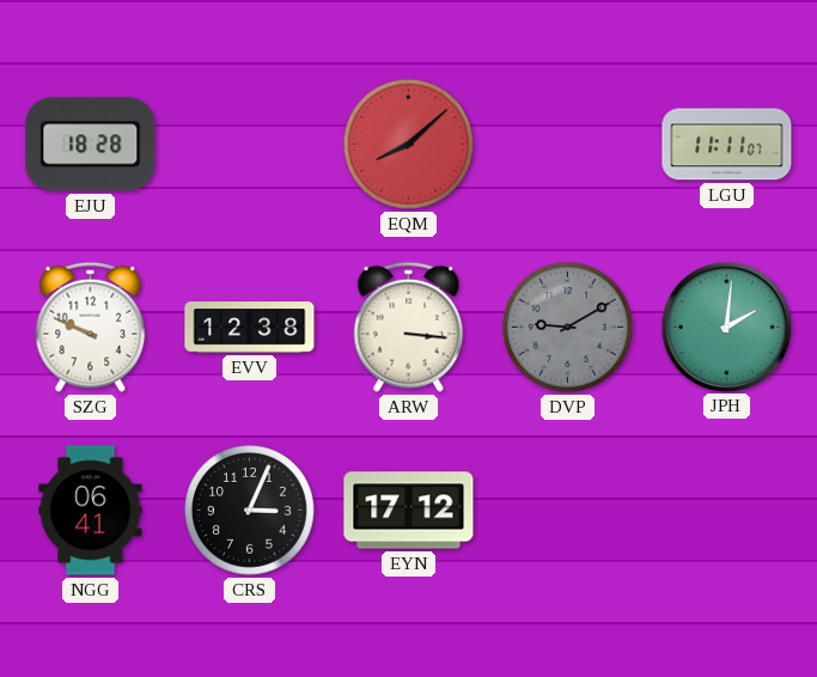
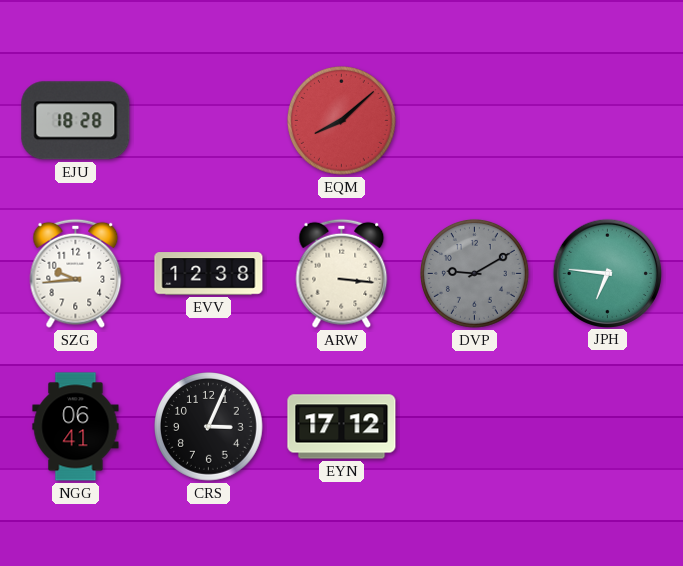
LGU: 11:11 -> none
SZG: 9:49 -> 9:44
JPH: 2:01 -> 6:46
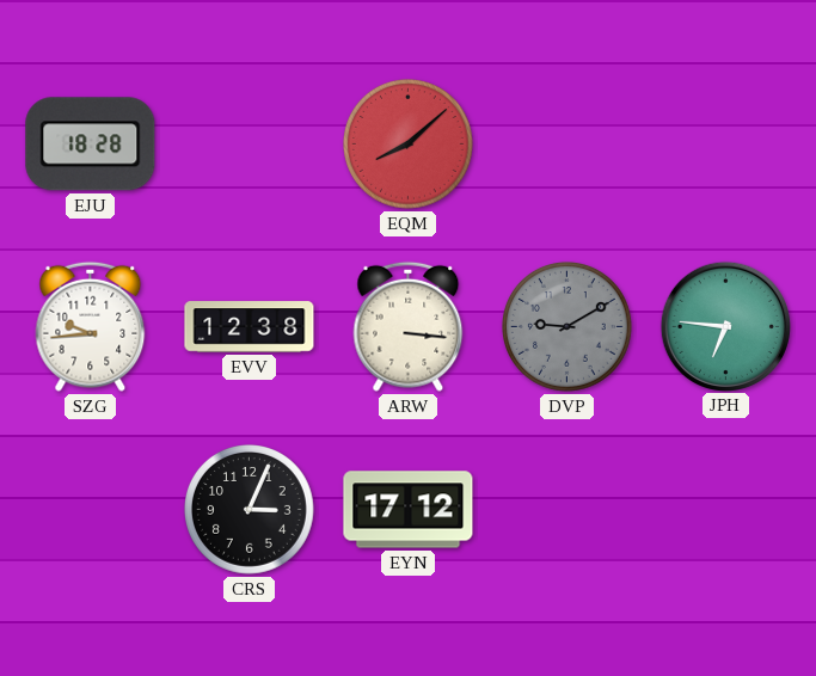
NGG: 06:41 -> none
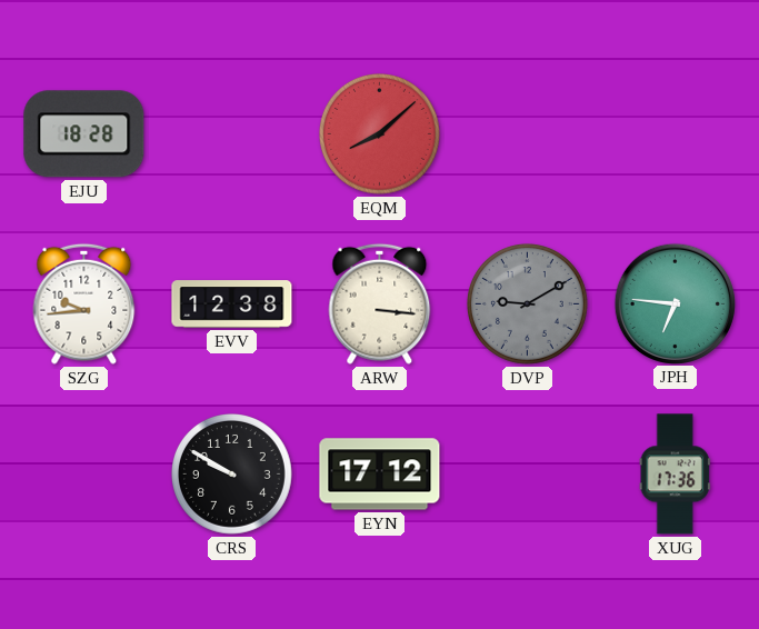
CRS: 3:04 -> 9:50
XUG: none -> 17:36
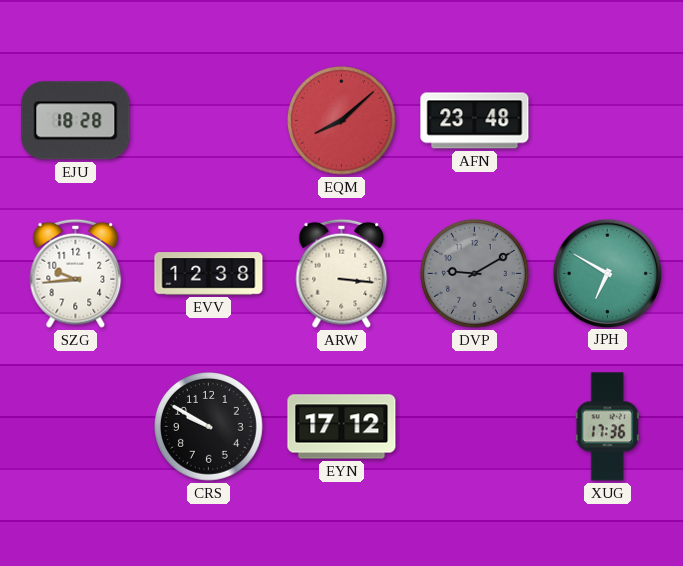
AFN: none -> 23:48
JPH: 6:46 -> 6:50
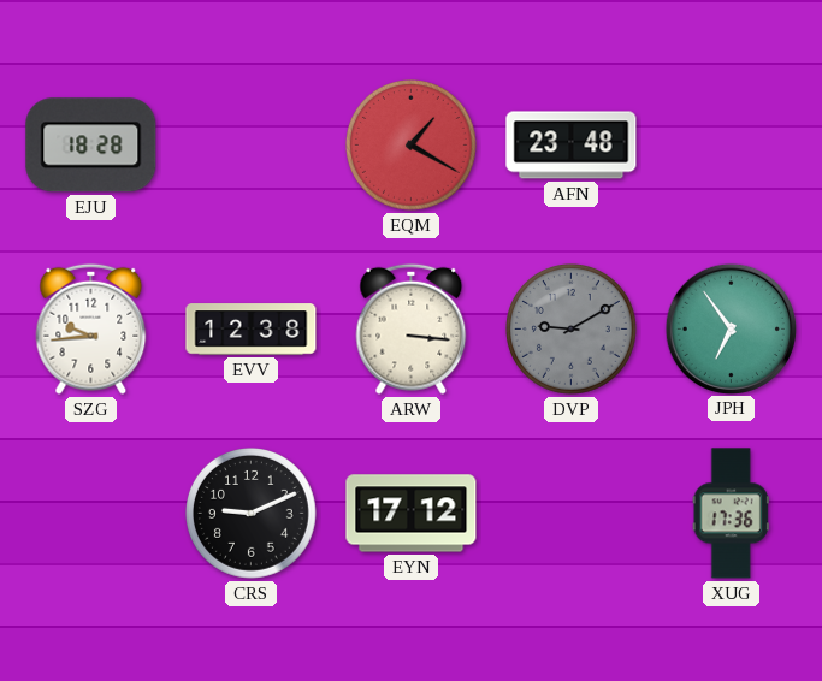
EQM: 8:08 -> 1:20
JPH: 6:50 -> 6:54
CRS: 9:50 -> 9:11
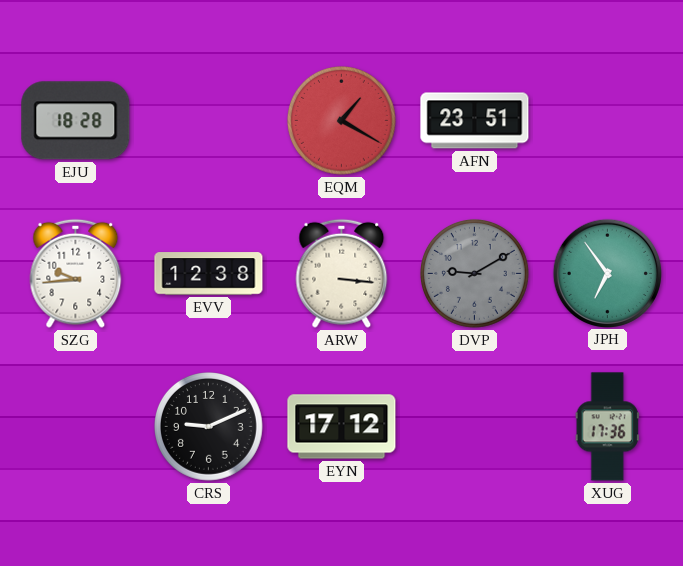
AFN: 23:48 -> 23:51
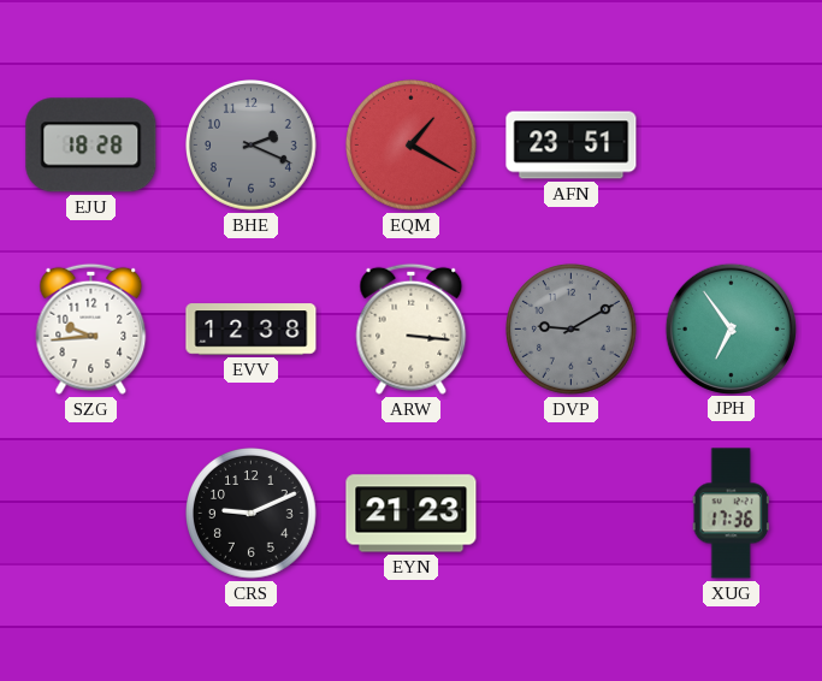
BHE: none -> 2:19
EYN: 17:12 -> 21:23
